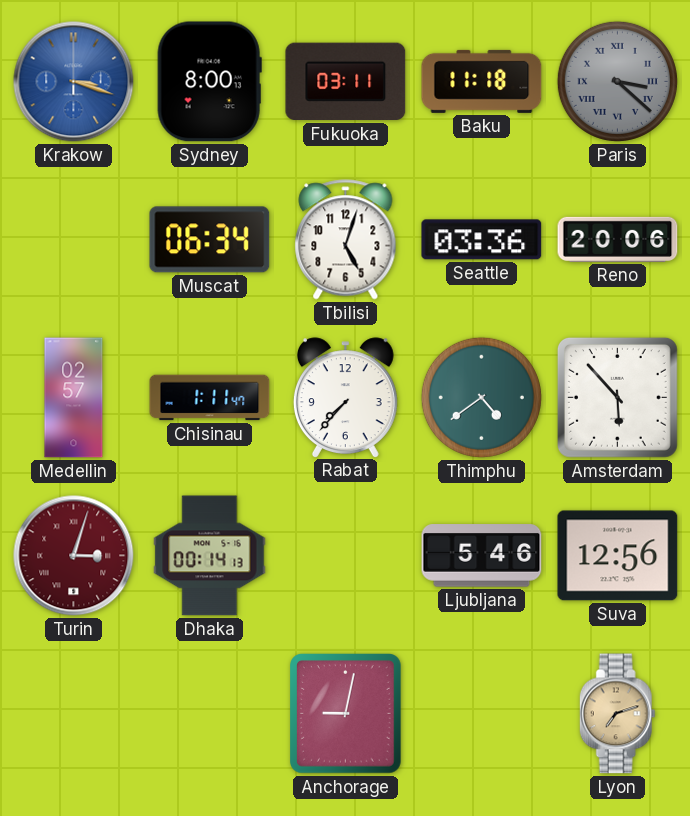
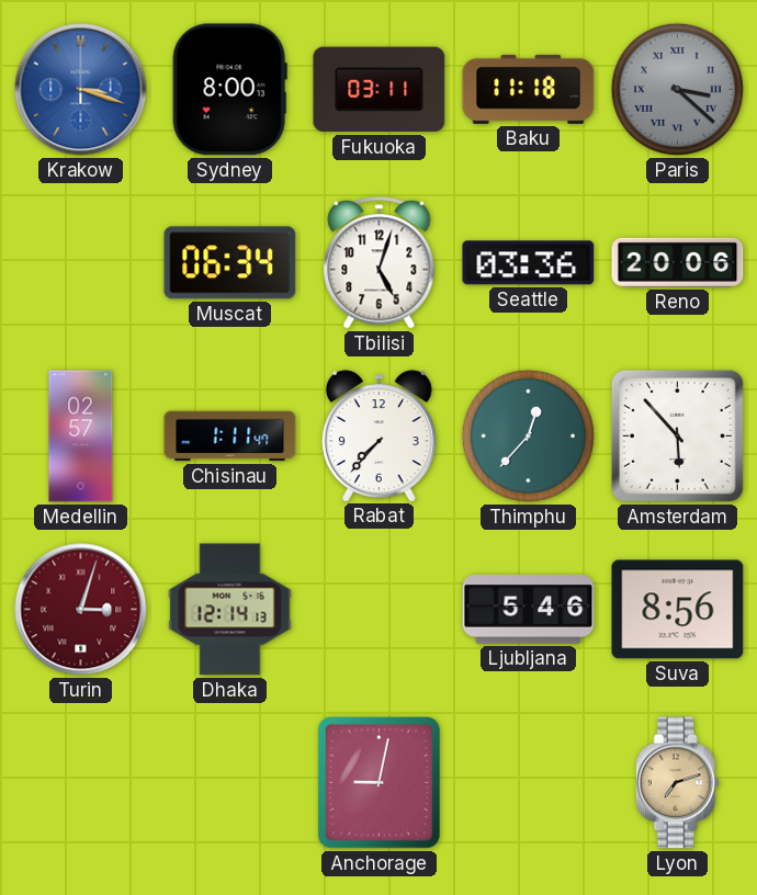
Thimphu: 4:39 -> 12:37
Dhaka: 00:14 -> 12:14
Suva: 12:56 -> 8:56
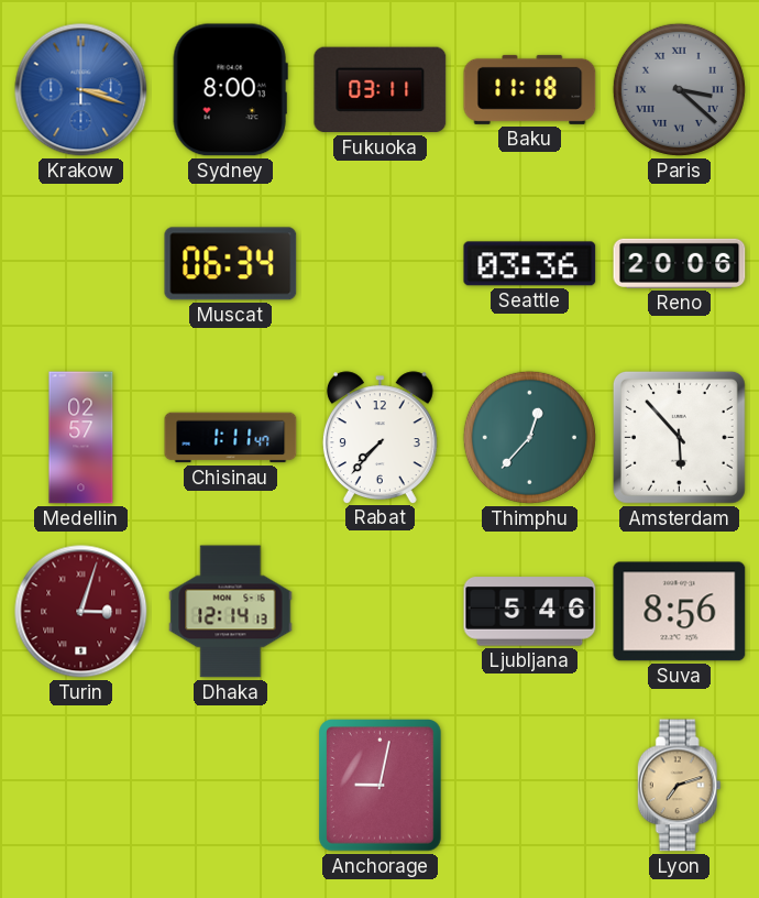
Tbilisi: 5:03 -> none
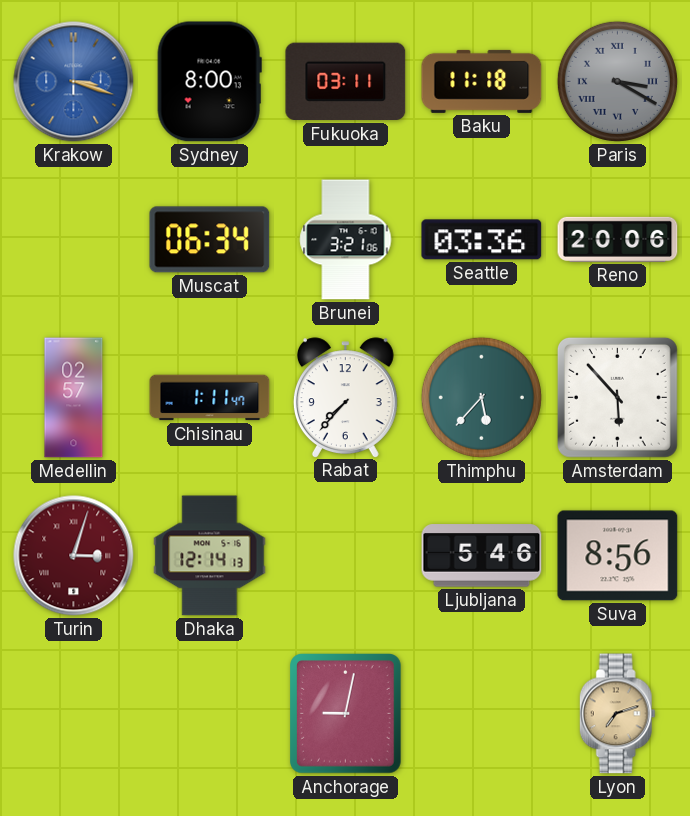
Paris: 3:22 -> 3:20
Brunei: none -> 3:21
Thimphu: 12:37 -> 5:37
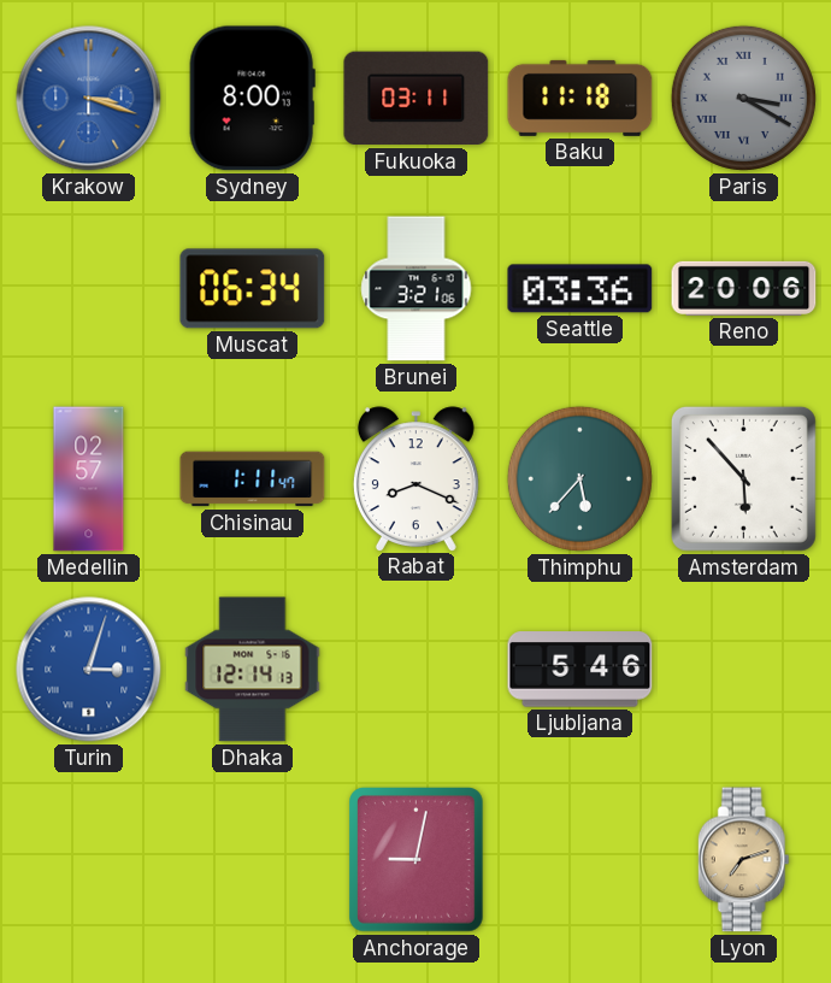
Rabat: 7:37 -> 8:19
Turin dial: burgundy -> blue
Suva: 8:56 -> none
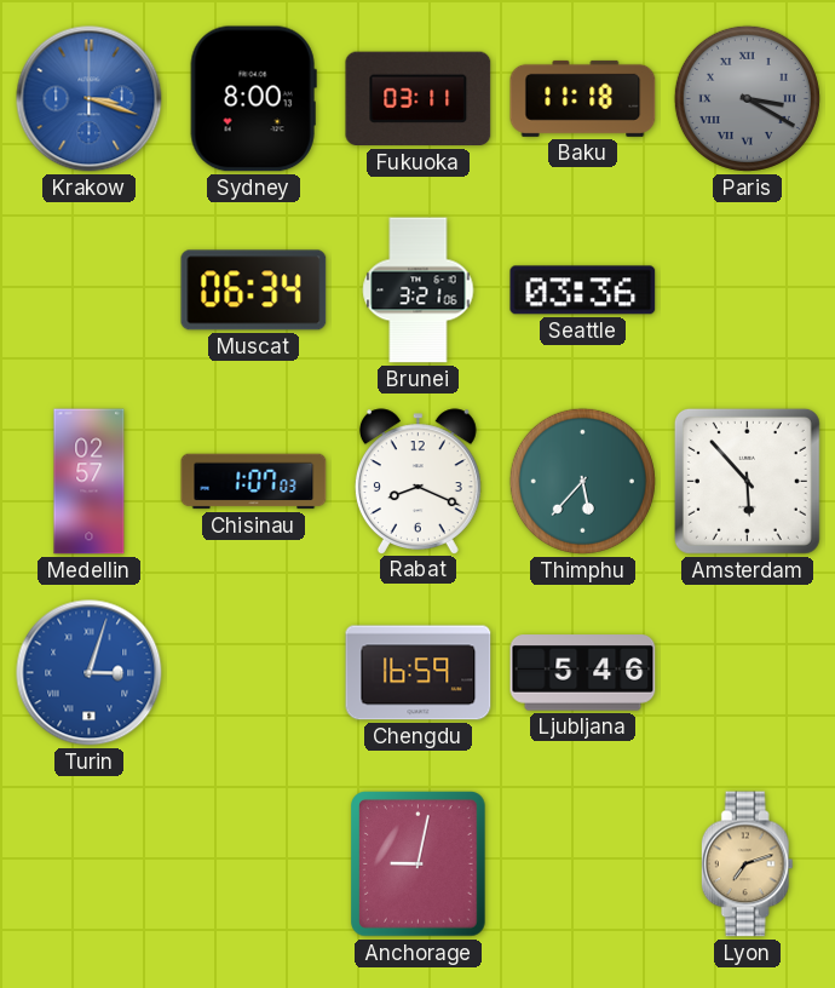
Reno: 20:06 -> none
Chisinau: 1:11 -> 1:07
Dhaka: 12:14 -> none
Chengdu: none -> 16:59
